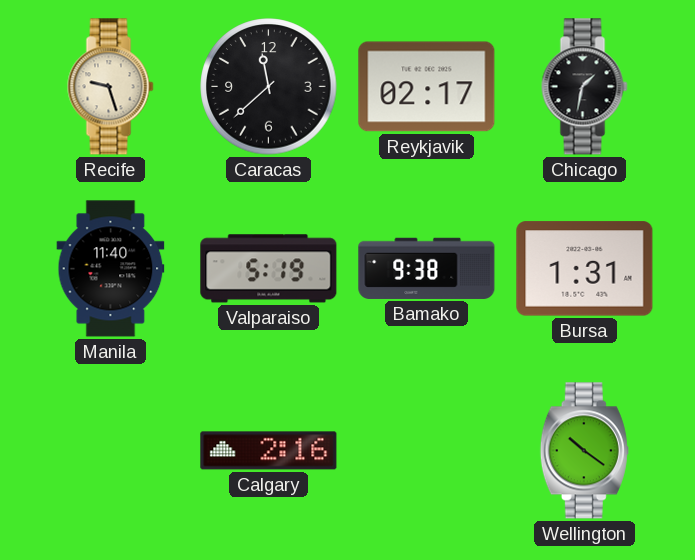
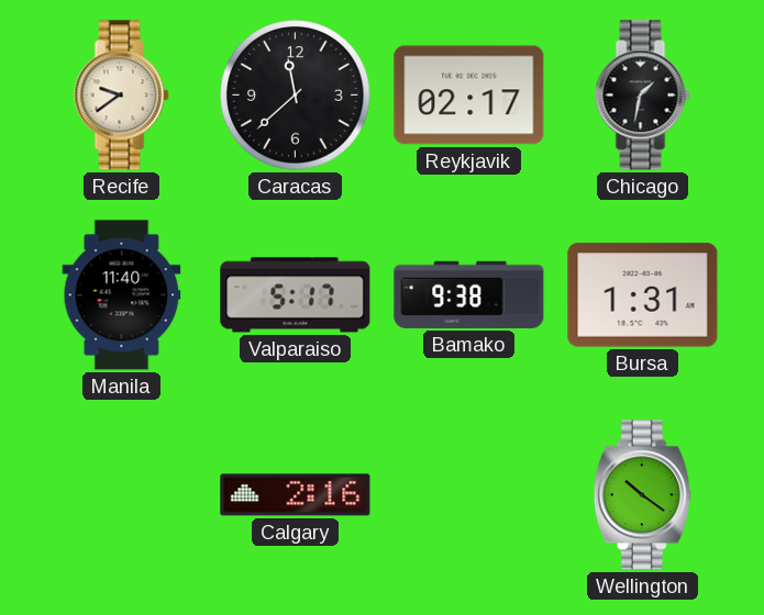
Recife: 9:27 -> 9:39
Valparaiso: 5:19 -> 5:17
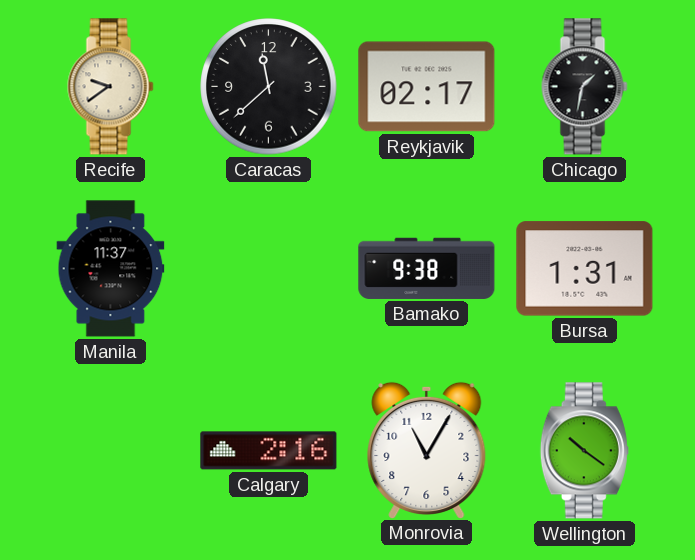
Manila: 11:40 -> 11:37
Valparaiso: 5:17 -> none
Monrovia: none -> 11:05
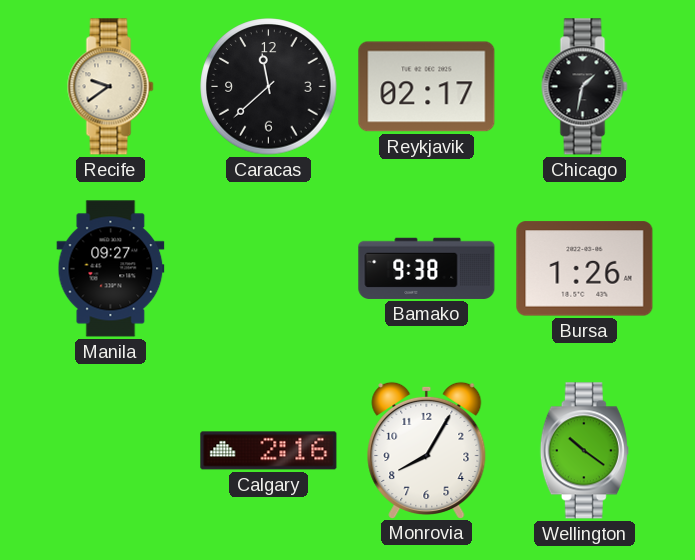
Manila: 11:37 -> 09:27
Bursa: 1:31 -> 1:26
Monrovia: 11:05 -> 8:05
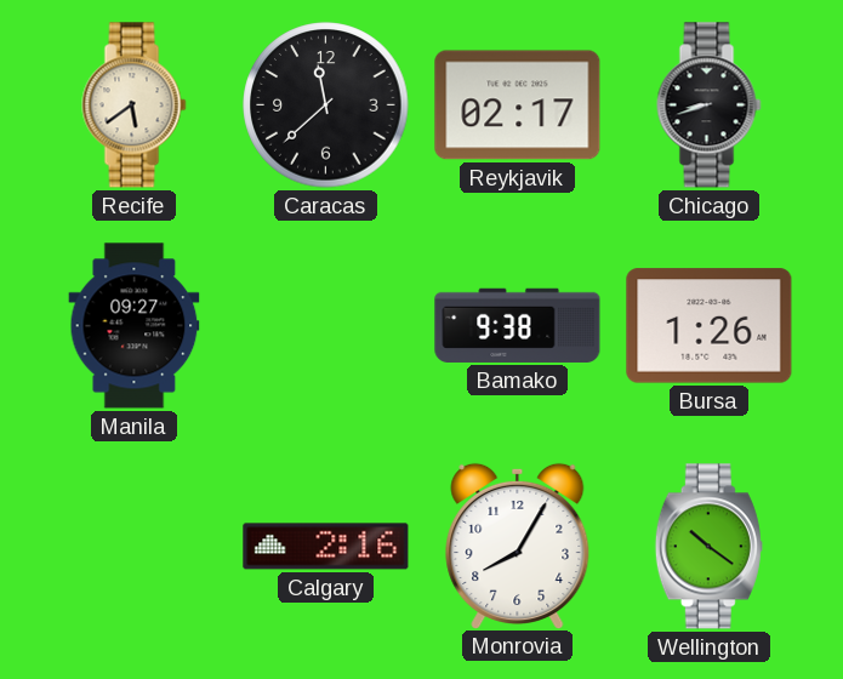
Recife: 9:39 -> 5:39
Chicago: 1:32 -> 8:42
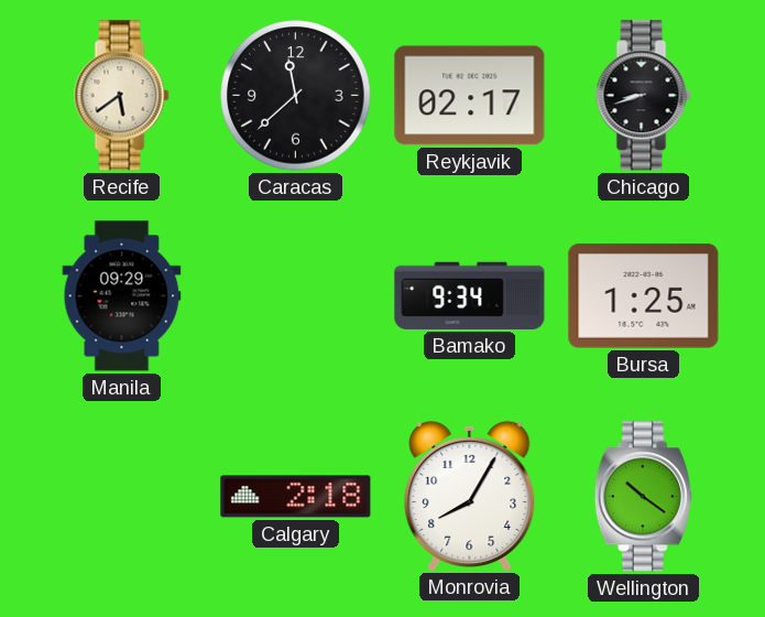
Manila: 09:27 -> 09:29
Bamako: 9:38 -> 9:34
Bursa: 1:26 -> 1:25
Calgary: 2:16 -> 2:18
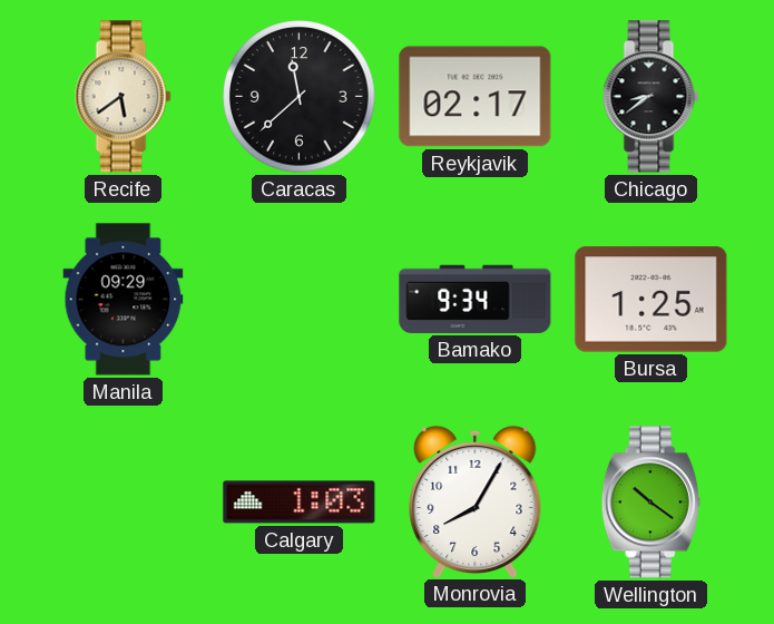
Chicago: 8:42 -> 8:39
Calgary: 2:18 -> 1:03
